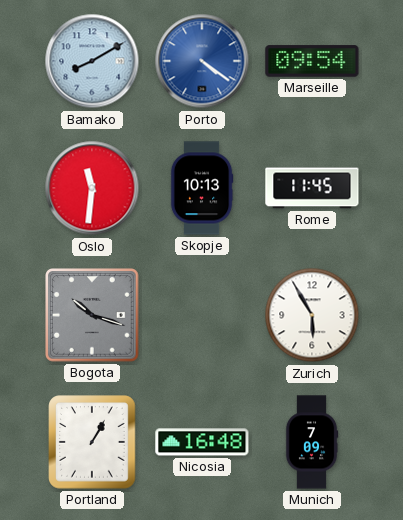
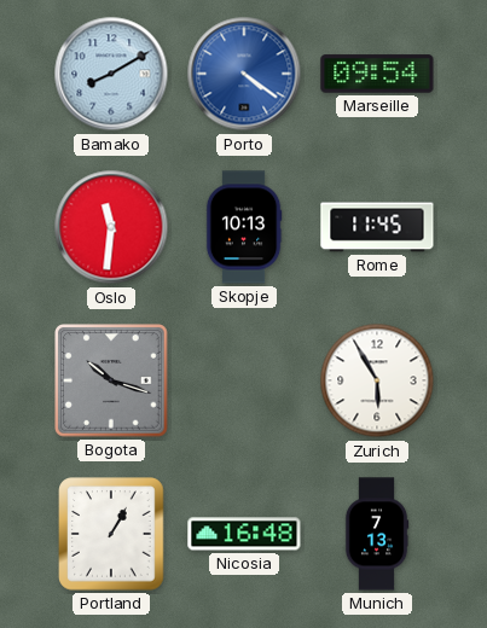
Munich: 7:09 -> 7:13
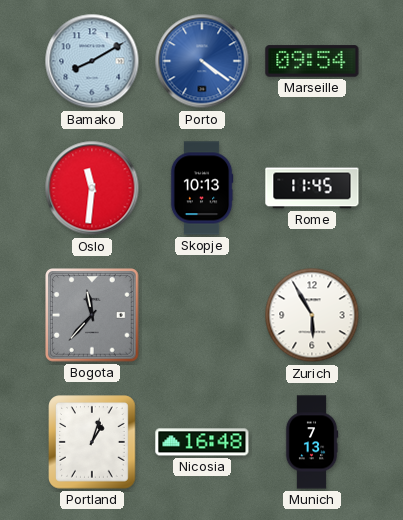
Bogota: 10:18 -> 11:37
Portland: 1:05 -> 1:03
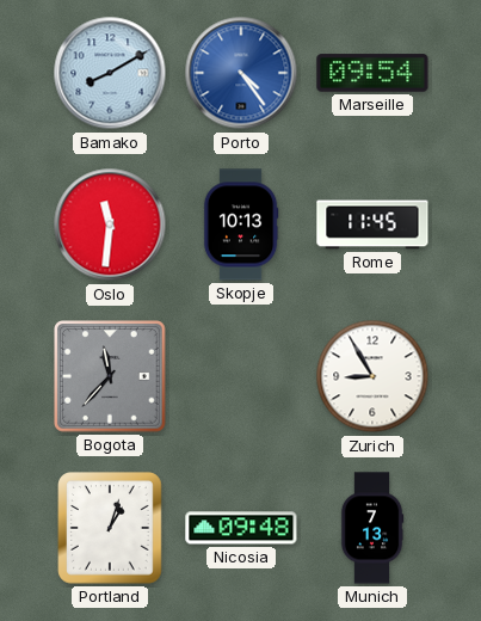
Porto: 4:21 -> 4:24
Zurich: 5:55 -> 8:55
Nicosia: 16:48 -> 09:48
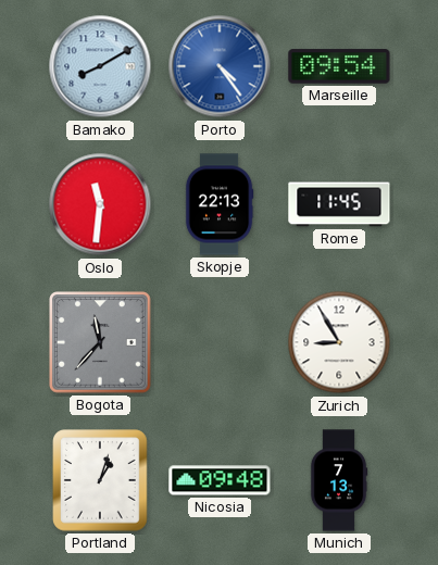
Skopje: 10:13 -> 22:13
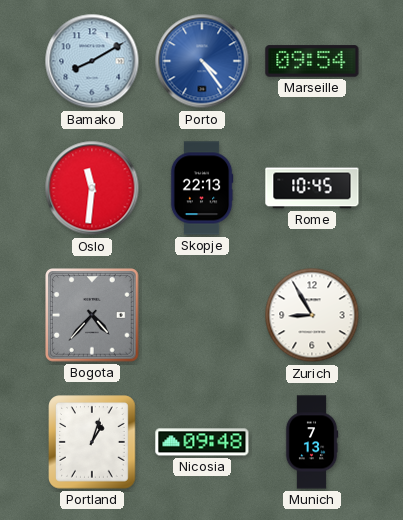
Rome: 11:45 -> 10:45
Bogota: 11:37 -> 4:37
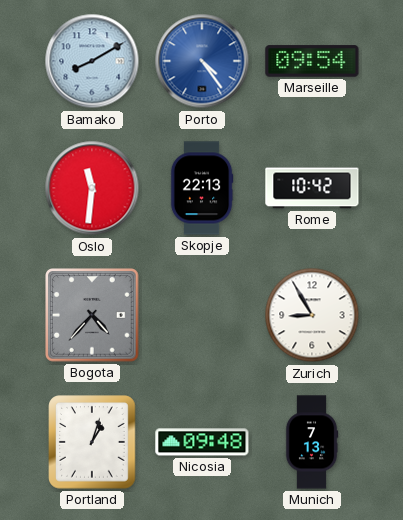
Rome: 10:45 -> 10:42
